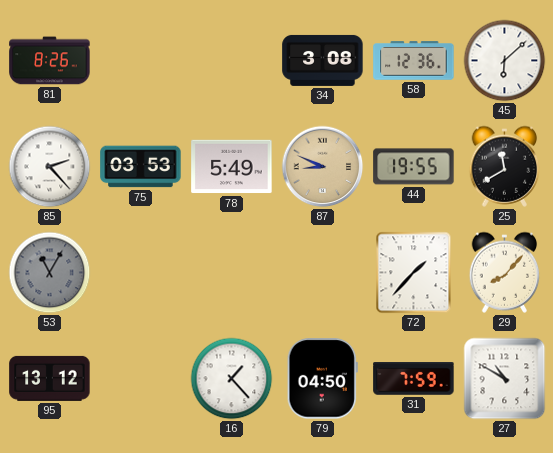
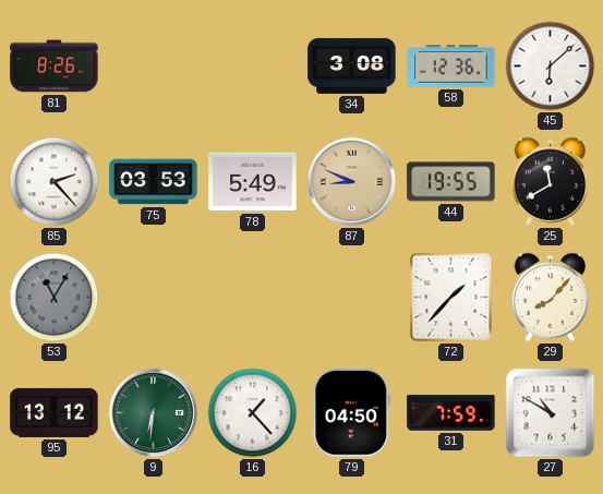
9: none -> 6:31
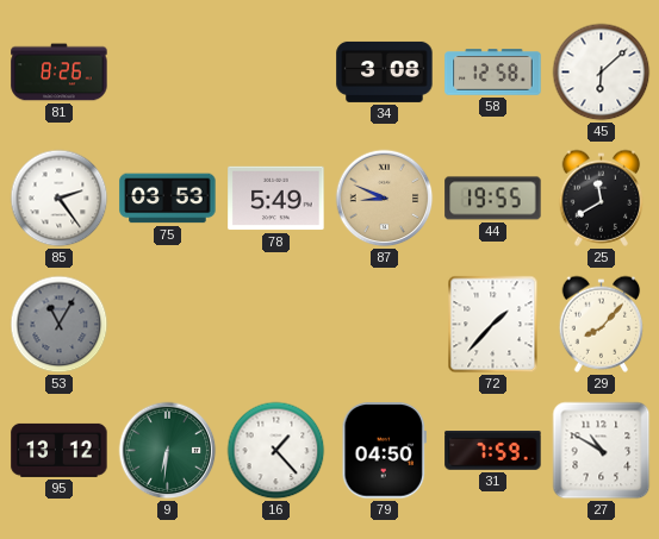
58: 12:36 -> 12:58
85: 2:23 -> 2:24
